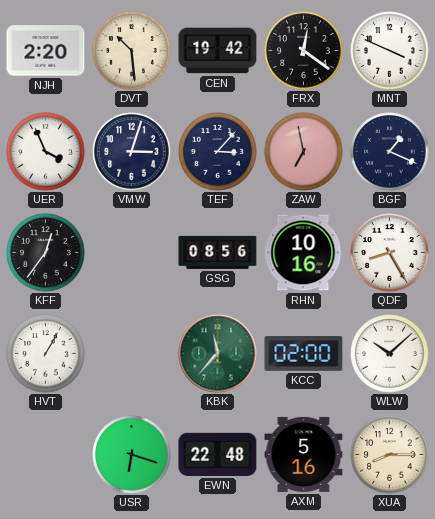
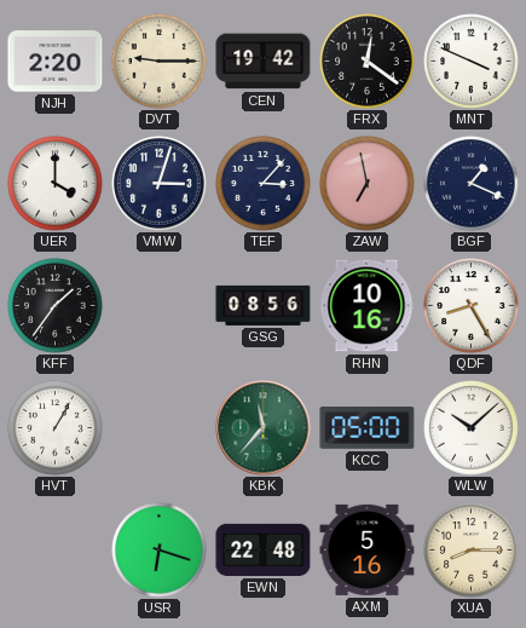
DVT: 10:29 -> 9:15
UER: 3:56 -> 4:00
KFF: 12:36 -> 1:36
KCC: 02:00 -> 05:00
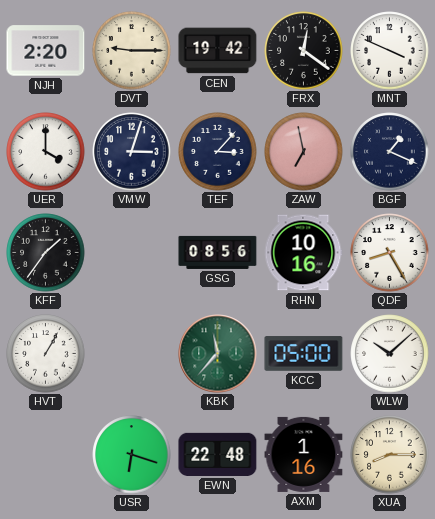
AXM: 5:16 -> 1:16
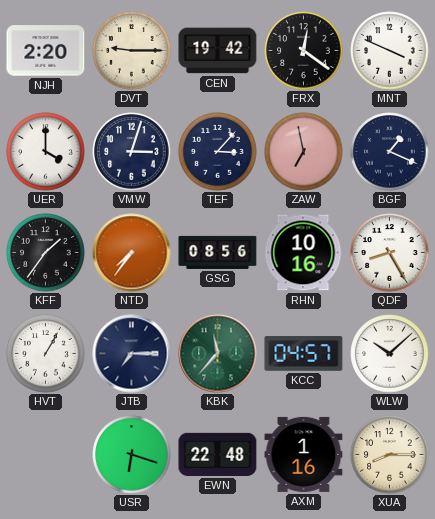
NTD: none -> 7:36
JTB: none -> 7:15
KCC: 05:00 -> 04:57
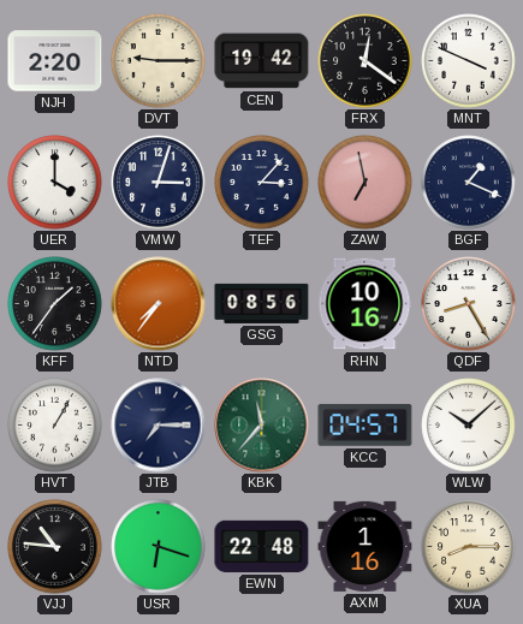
VJJ: none -> 10:46
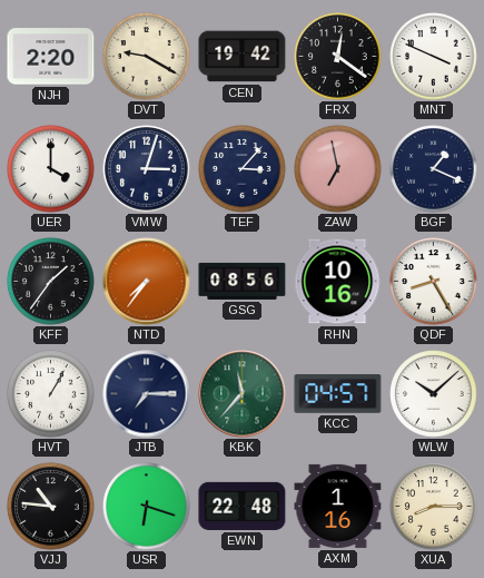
DVT: 9:15 -> 9:20
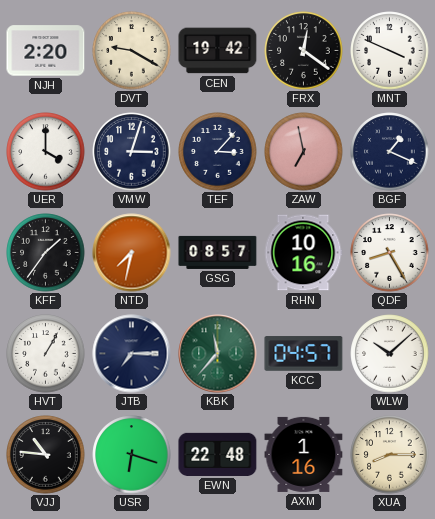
NTD: 7:36 -> 7:32
GSG: 08:56 -> 08:57
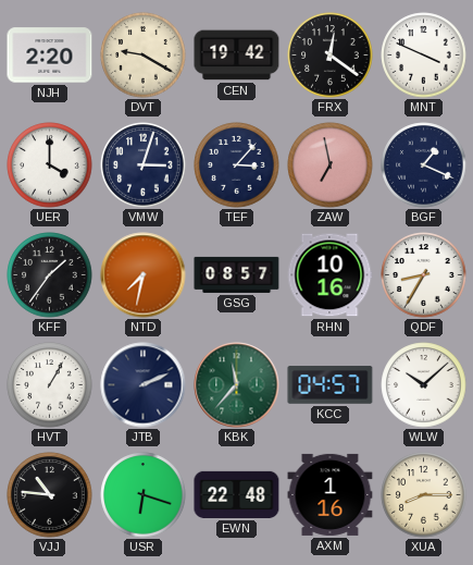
QDF: 8:25 -> 8:35
JTB: 7:15 -> 2:11
